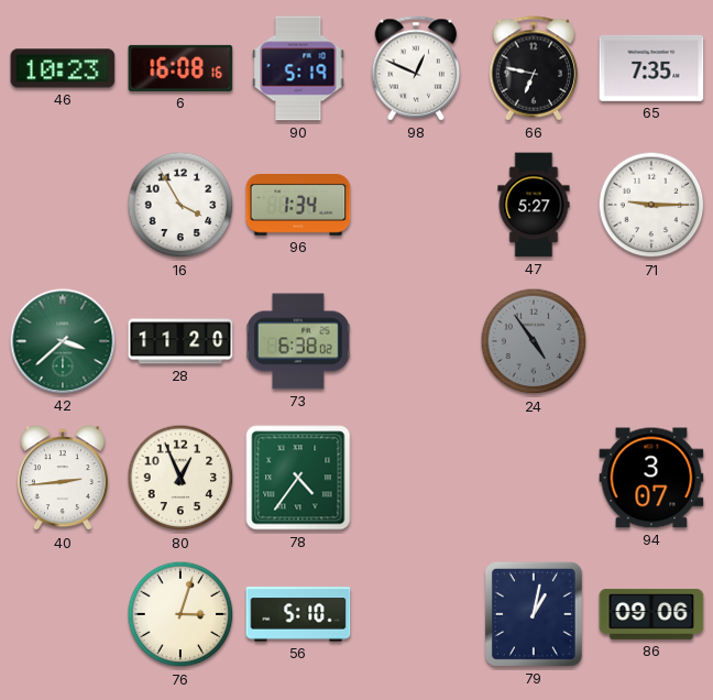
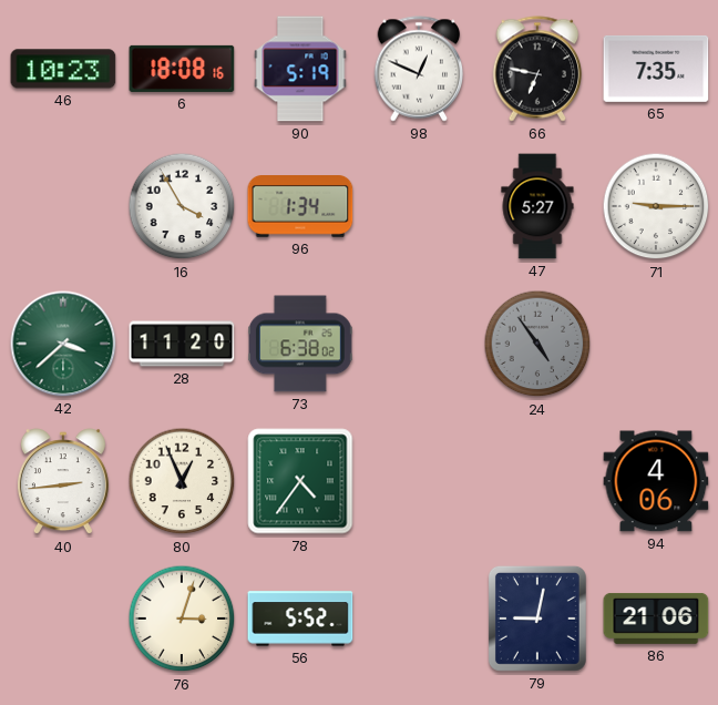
6: 16:08 -> 18:08
94: 3:07 -> 4:06
56: 5:10 -> 5:52
79: 1:02 -> 9:02
86: 09:06 -> 21:06
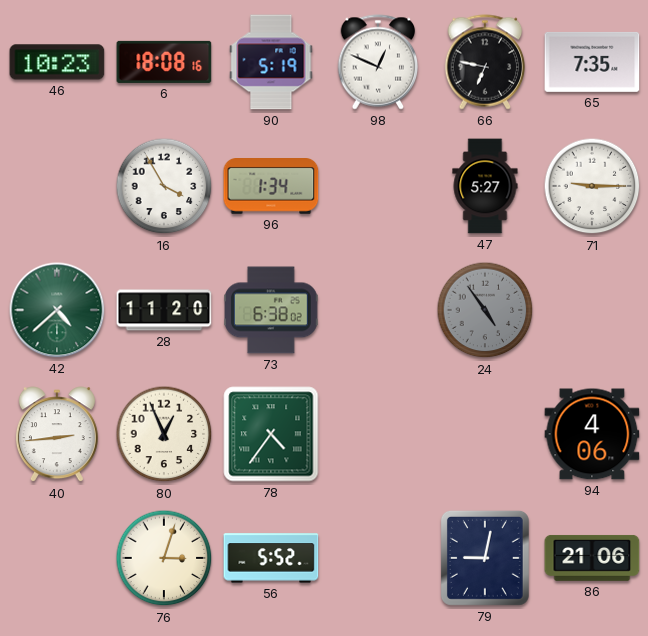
42: 3:38 -> 4:38
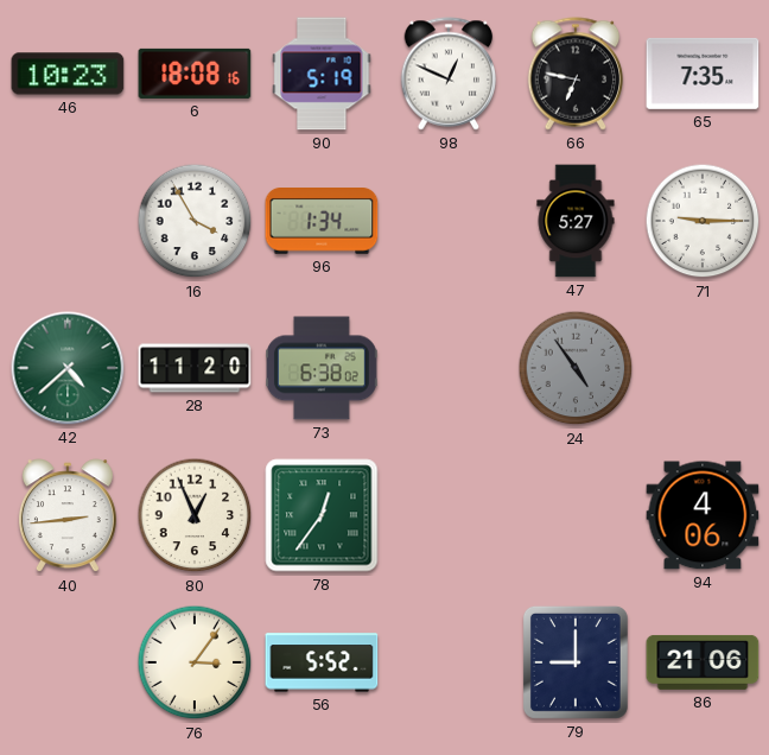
78: 4:36 -> 12:36
76: 3:03 -> 3:06
79: 9:02 -> 9:00
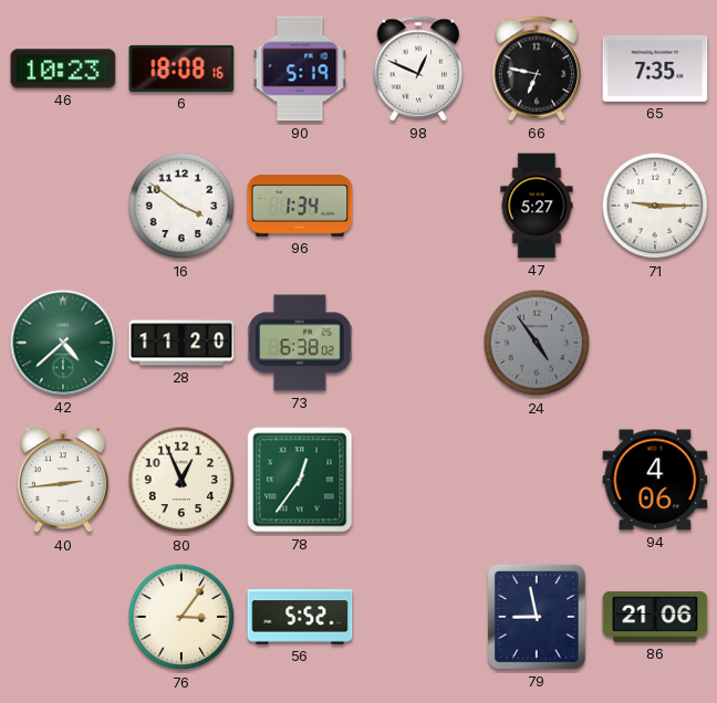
16: 3:55 -> 3:51
79: 9:00 -> 8:58
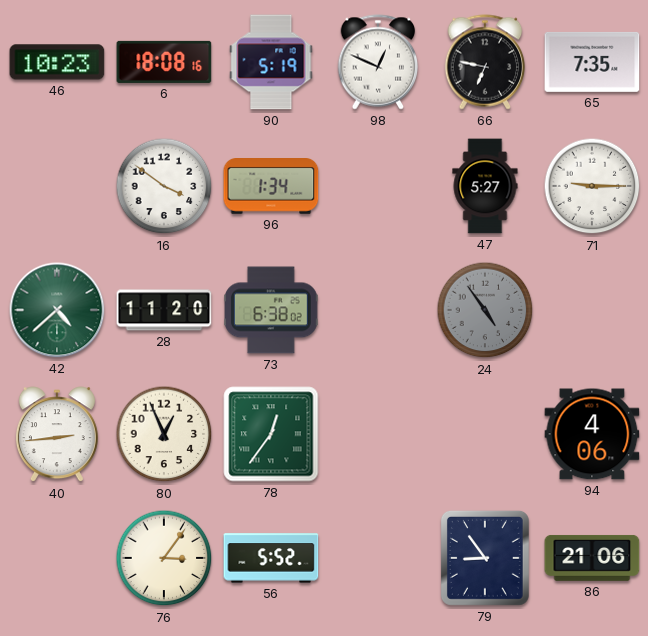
79: 8:58 -> 8:54
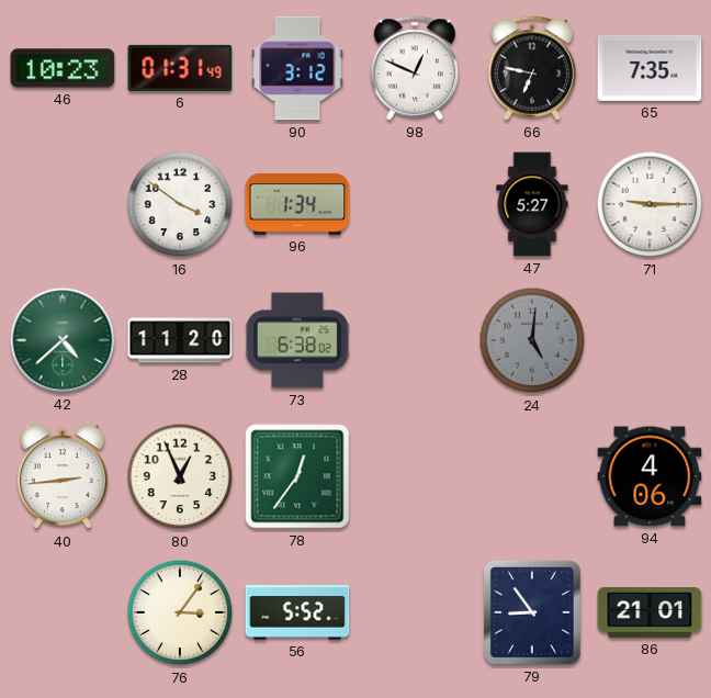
6: 18:08 -> 01:31
90: 5:19 -> 3:12
24: 4:54 -> 5:01
86: 21:06 -> 21:01
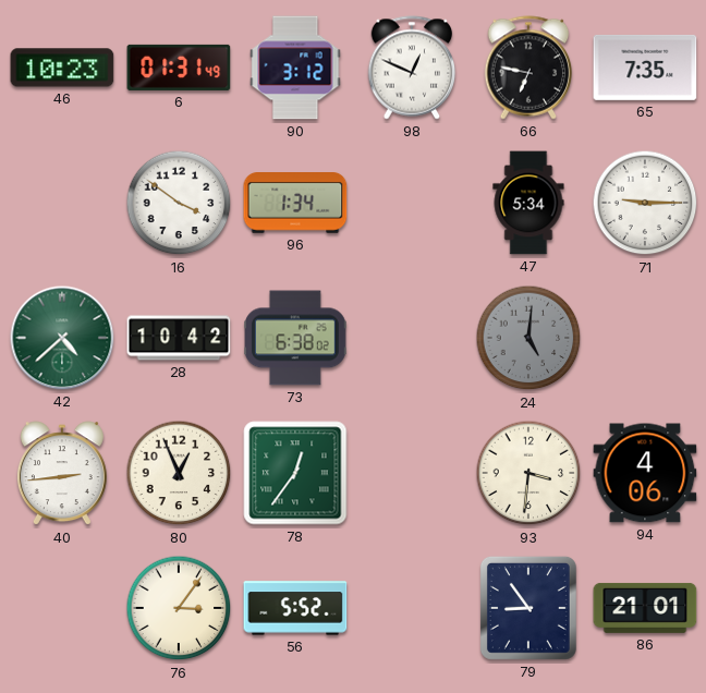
47: 5:27 -> 5:34
28: 11:20 -> 10:42
93: none -> 3:31
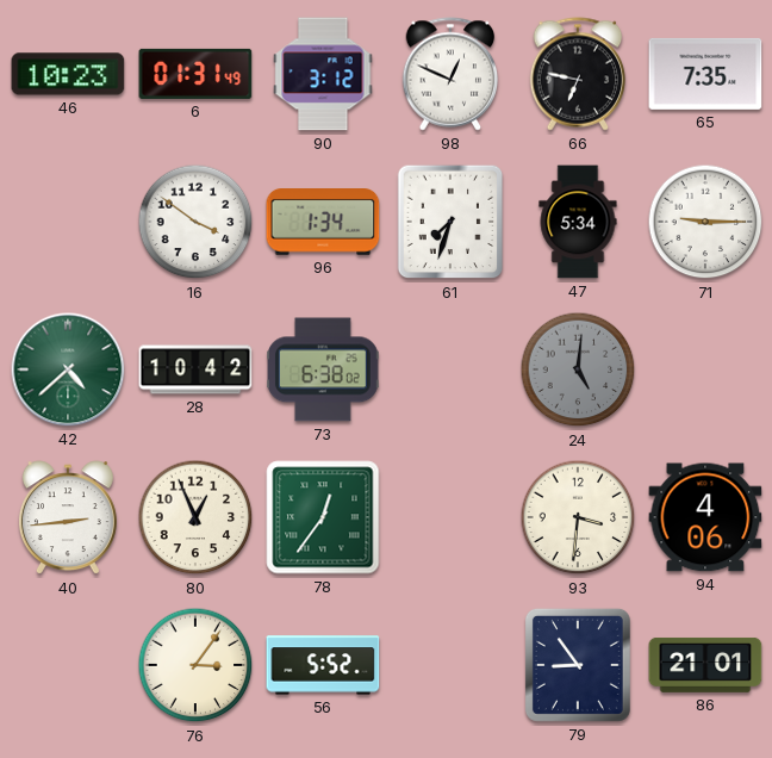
61: none -> 7:33
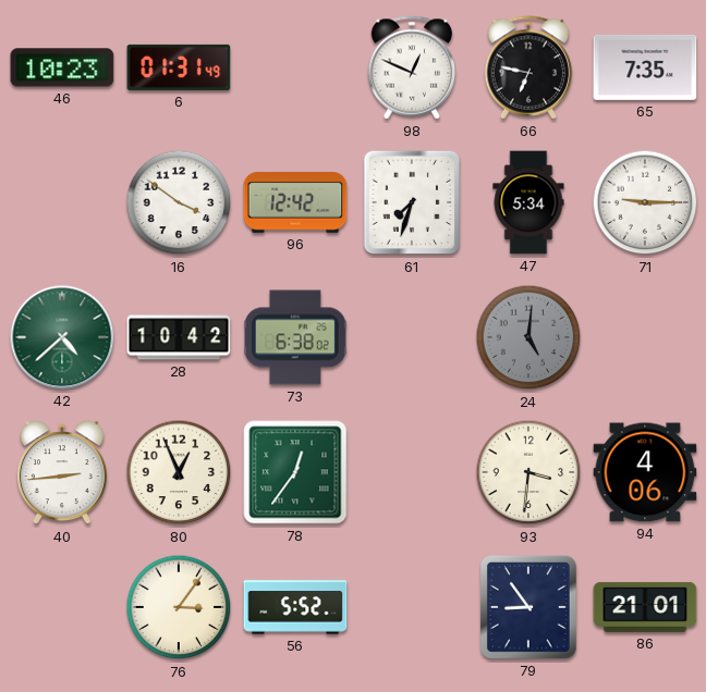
90: 3:12 -> none
96: 1:34 -> 12:42
